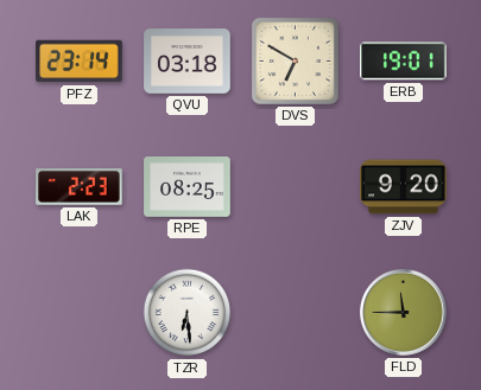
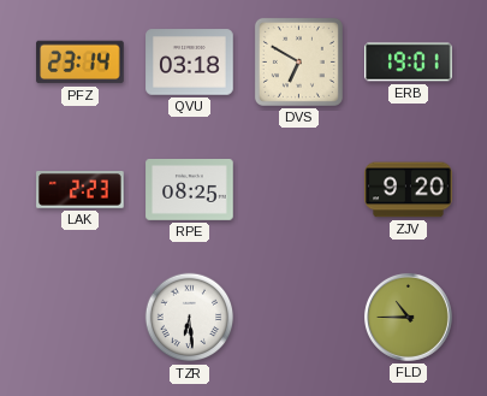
FLD: 11:45 -> 10:45
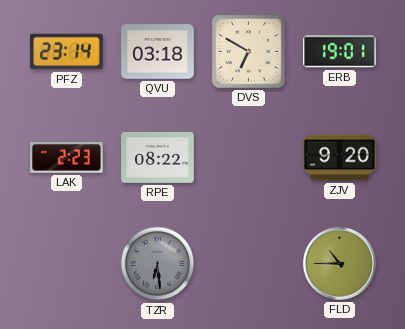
RPE: 08:25 -> 08:22
TZR dial: white -> grey
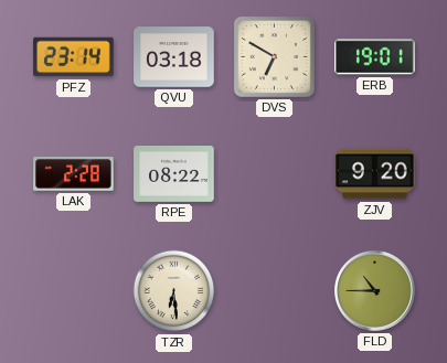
LAK: 2:23 -> 2:28
TZR dial: grey -> cream
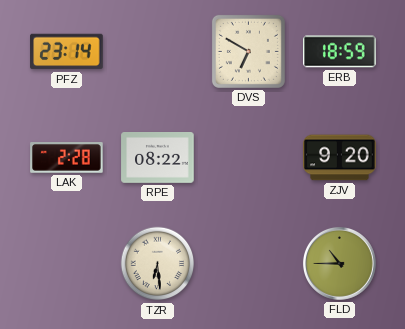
QVU: 03:18 -> none
ERB: 19:01 -> 18:59
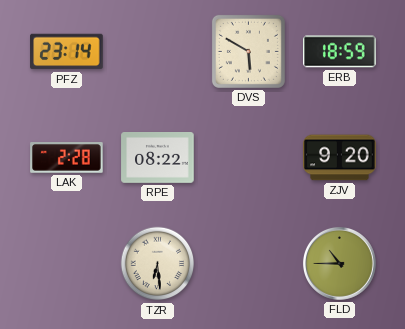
DVS: 6:50 -> 5:50
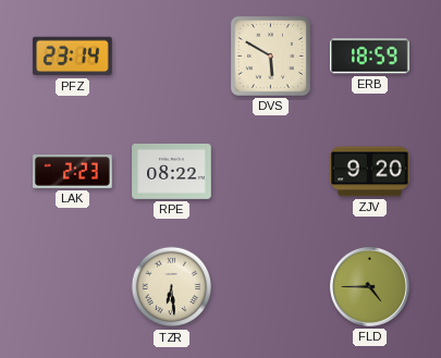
LAK: 2:28 -> 2:23
FLD: 10:45 -> 4:45
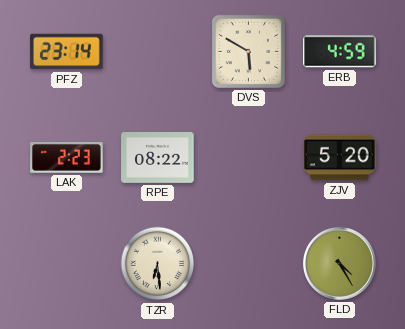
ERB: 18:59 -> 4:59
ZJV: 9:20 -> 5:20
FLD: 4:45 -> 4:25
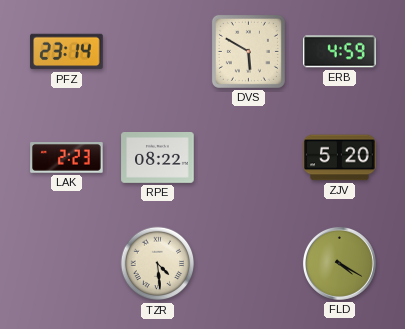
TZR: 6:29 -> 4:29
FLD: 4:25 -> 4:20
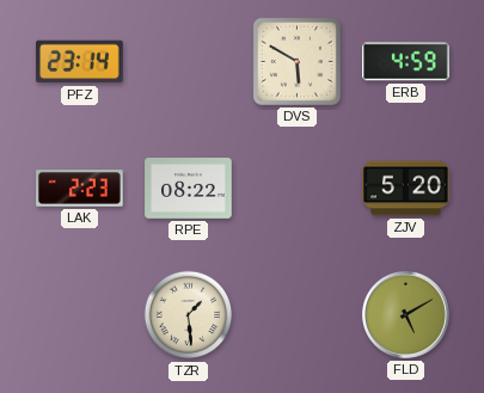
TZR: 4:29 -> 1:29
FLD: 4:20 -> 5:10
